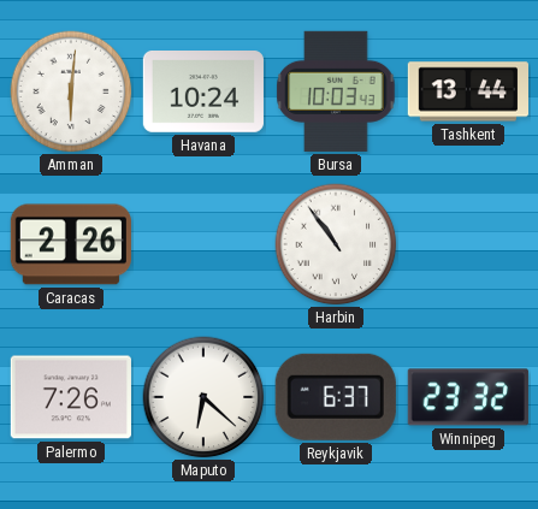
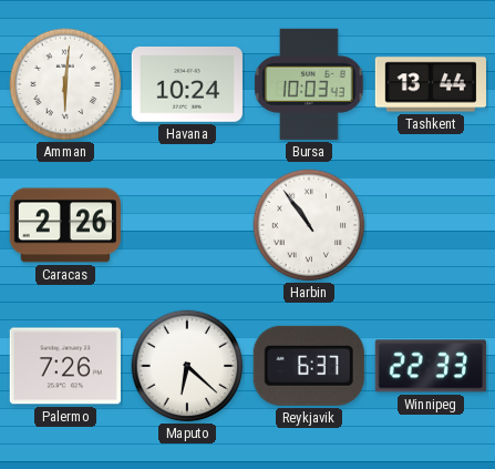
Winnipeg: 23:32 -> 22:33
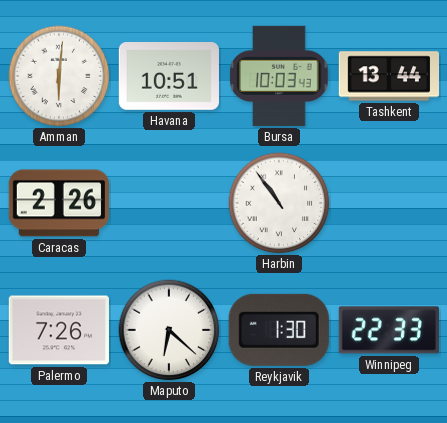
Havana: 10:24 -> 10:51
Reykjavik: 6:37 -> 1:30
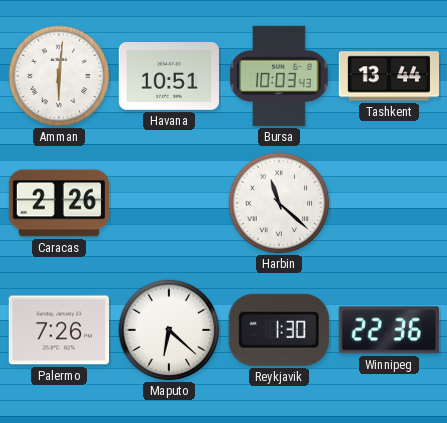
Harbin: 10:54 -> 11:22
Winnipeg: 22:33 -> 22:36
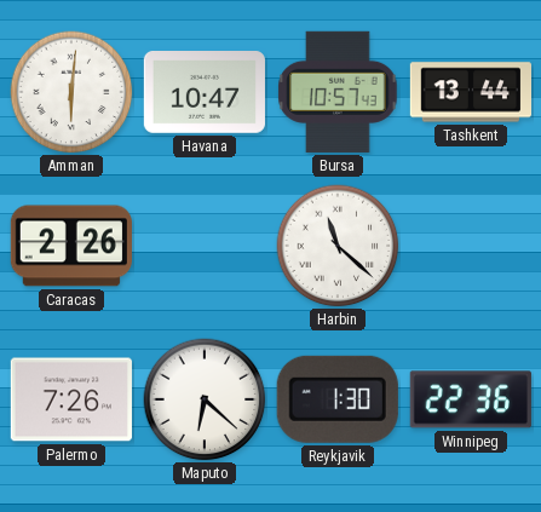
Havana: 10:51 -> 10:47
Bursa: 10:03 -> 10:57
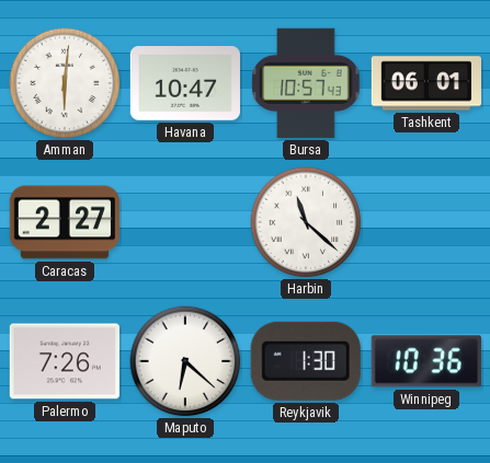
Tashkent: 13:44 -> 06:01
Caracas: 2:26 -> 2:27
Winnipeg: 22:36 -> 10:36
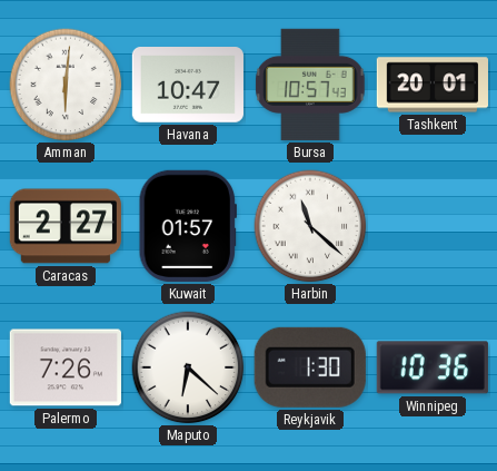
Tashkent: 06:01 -> 20:01
Kuwait: none -> 01:57
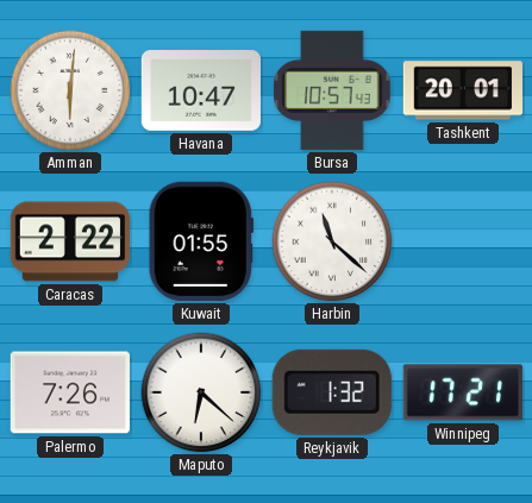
Caracas: 2:27 -> 2:22
Kuwait: 01:57 -> 01:55
Reykjavik: 1:30 -> 1:32
Winnipeg: 10:36 -> 17:21
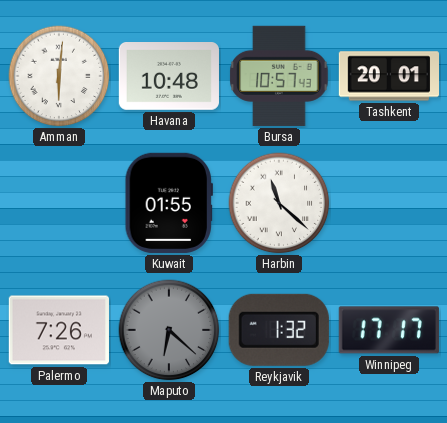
Havana: 10:47 -> 10:48
Caracas: 2:22 -> none
Maputo dial: white -> grey
Winnipeg: 17:21 -> 17:17
